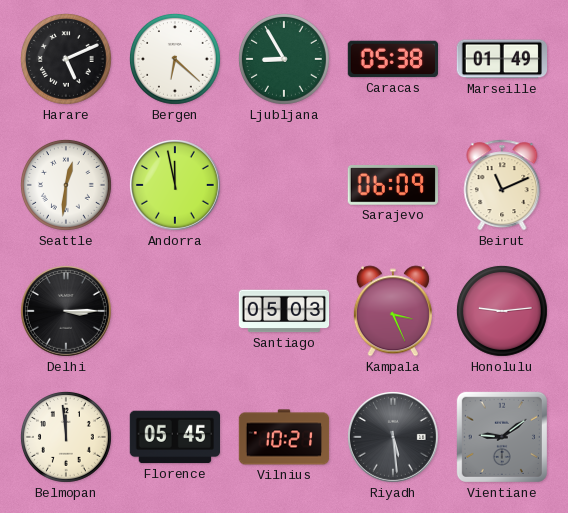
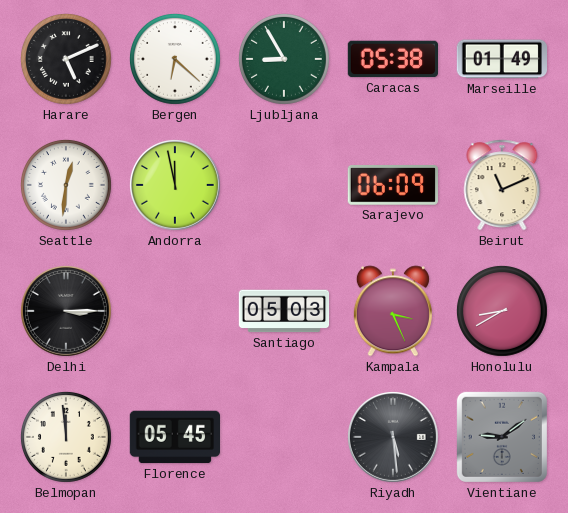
Honolulu: 9:14 -> 8:40
Vilnius: 10:21 -> none
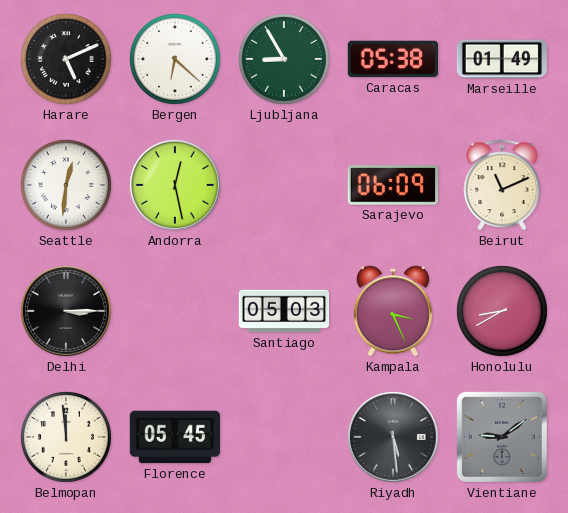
Andorra: 11:58 -> 12:28
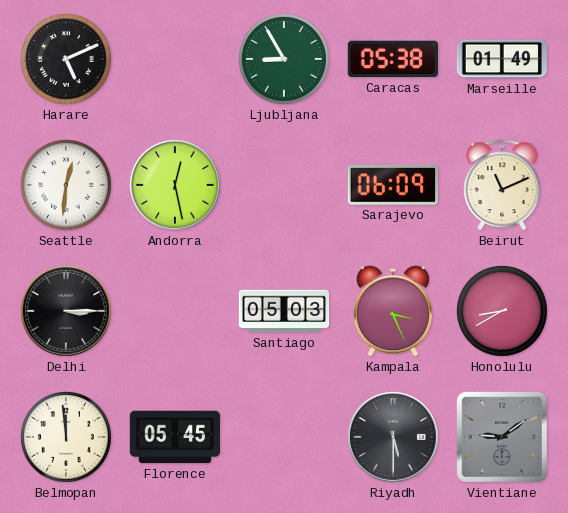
Bergen: 6:22 -> none
Riyadh: 5:29 -> 5:30
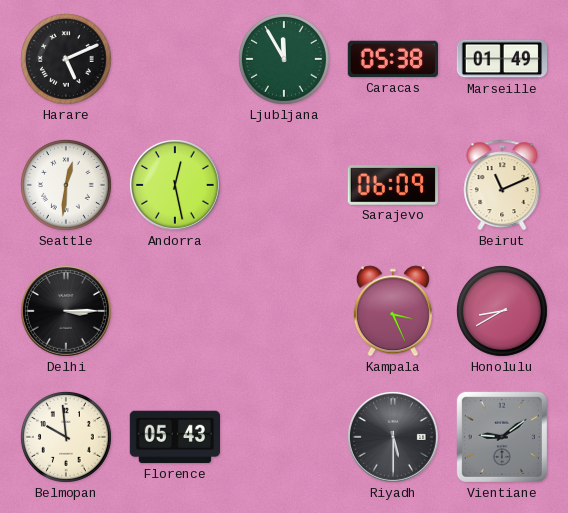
Ljubljana: 8:55 -> 11:55
Santiago: 05:03 -> none
Belmopan: 11:59 -> 9:59
Florence: 05:45 -> 05:43
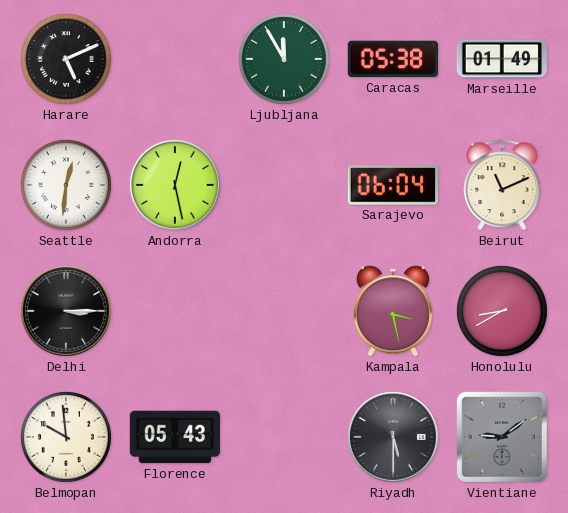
Sarajevo: 06:09 -> 06:04
Kampala: 3:26 -> 3:28
